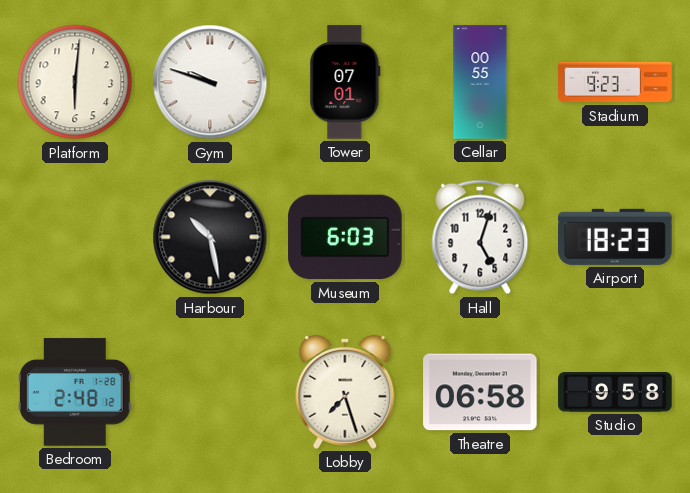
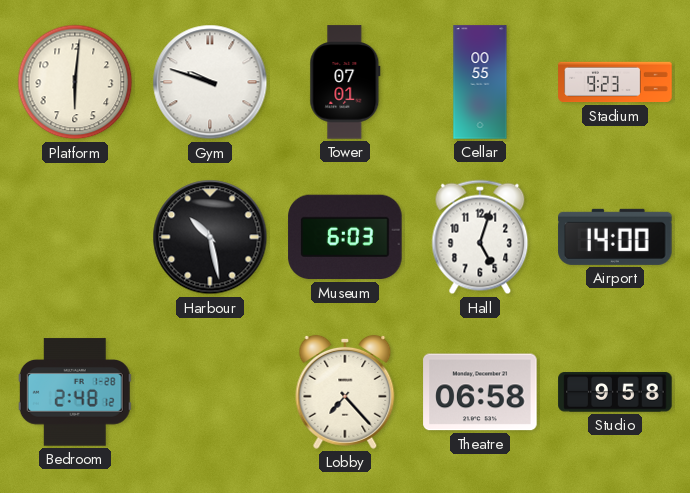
Airport: 18:23 -> 14:00
Lobby: 7:27 -> 7:23
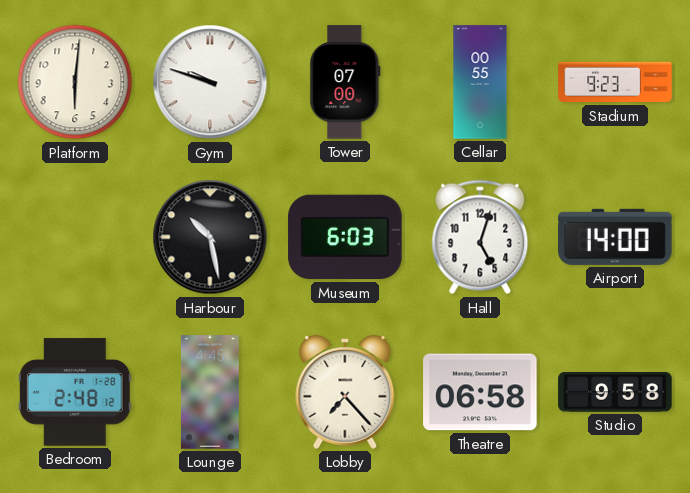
Tower: 07:01 -> 07:00
Lounge: none -> 4:45
